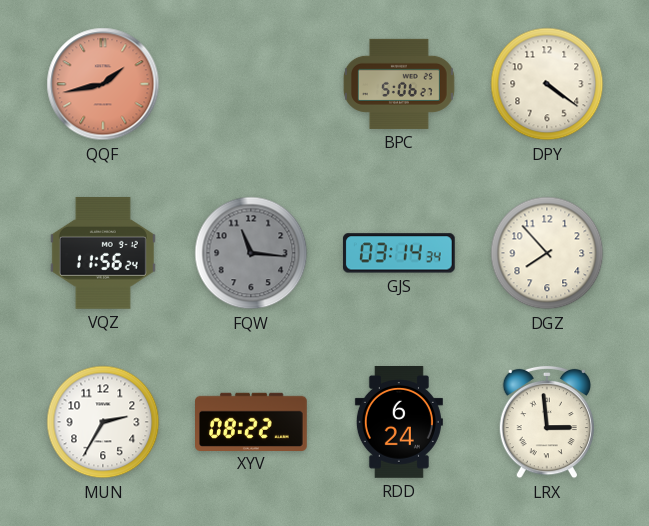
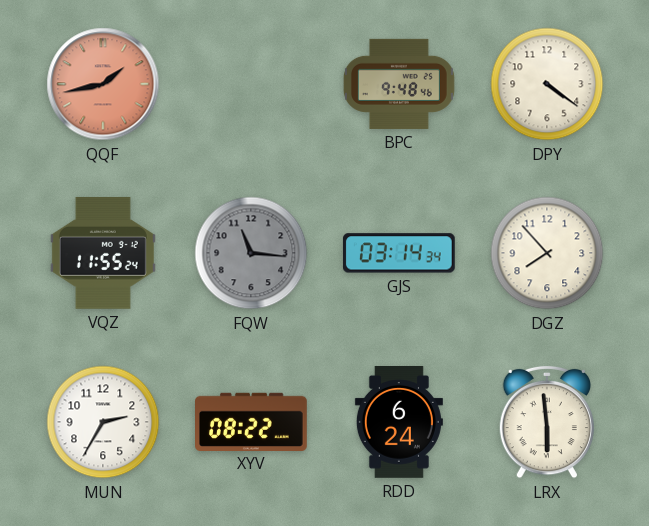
BPC: 5:06 -> 9:48
VQZ: 11:56 -> 11:55
LRX: 2:59 -> 5:59
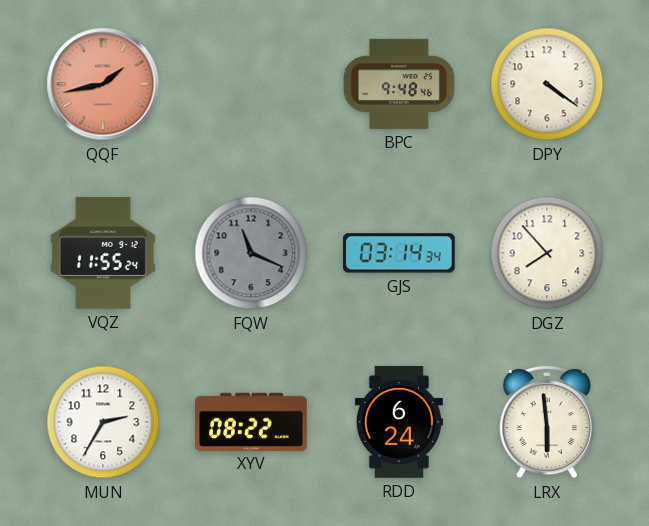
FQW: 11:16 -> 11:19
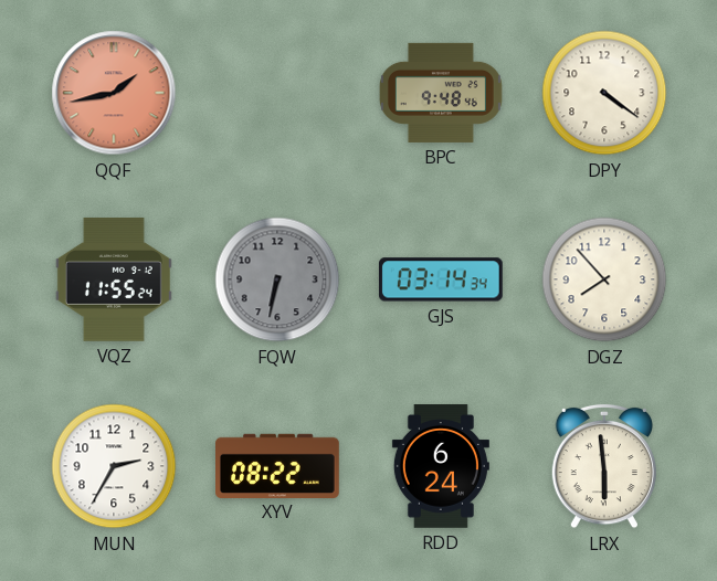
FQW: 11:19 -> 6:32
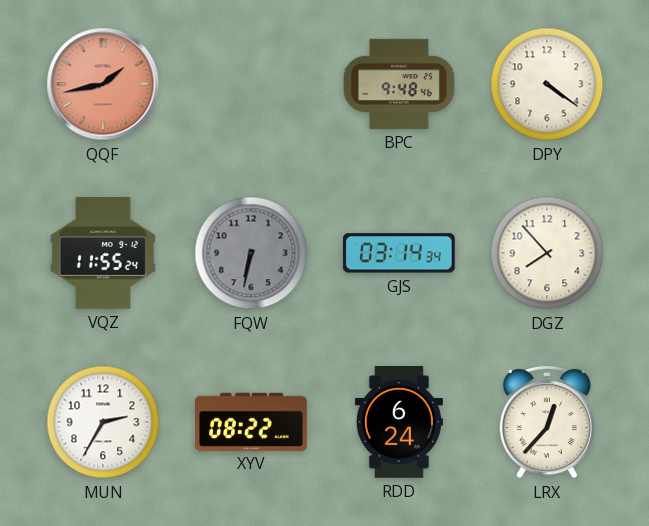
LRX: 5:59 -> 12:37
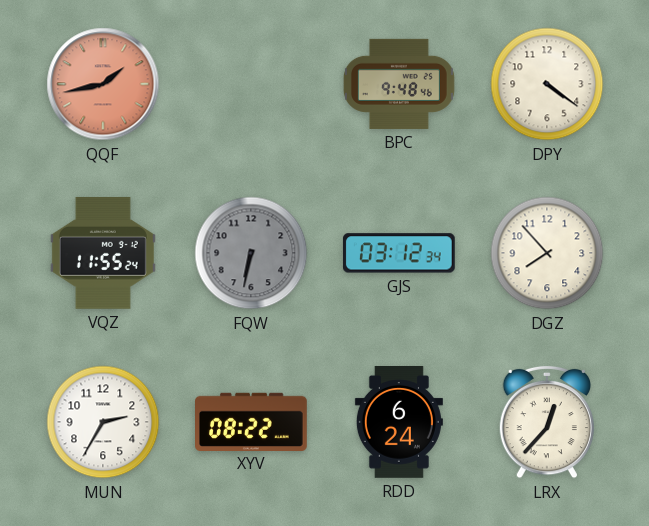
GJS: 03:14 -> 03:12
